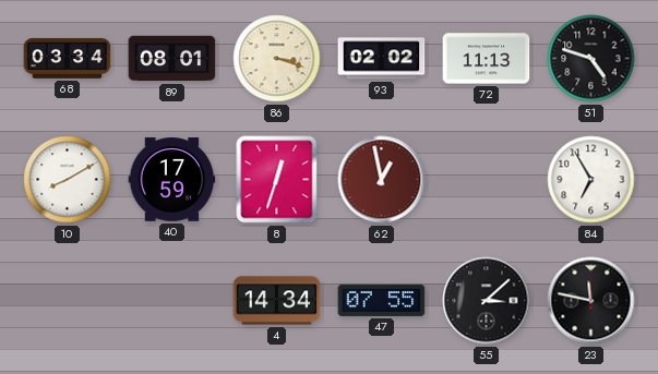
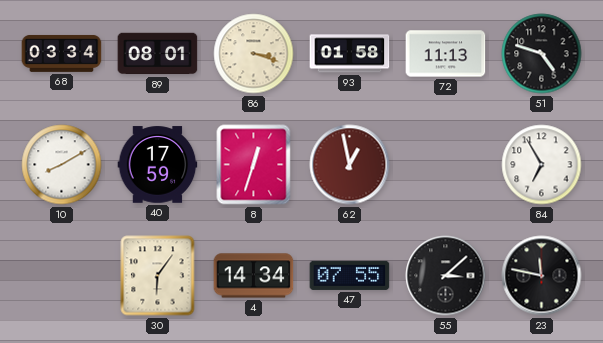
93: 02:02 -> 01:58
30: none -> 6:06
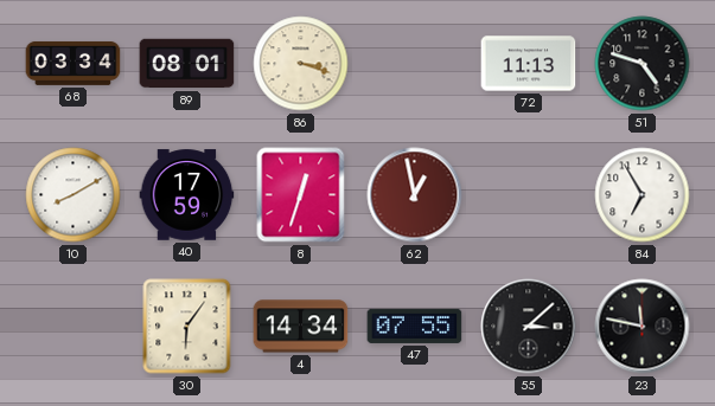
93: 01:58 -> none
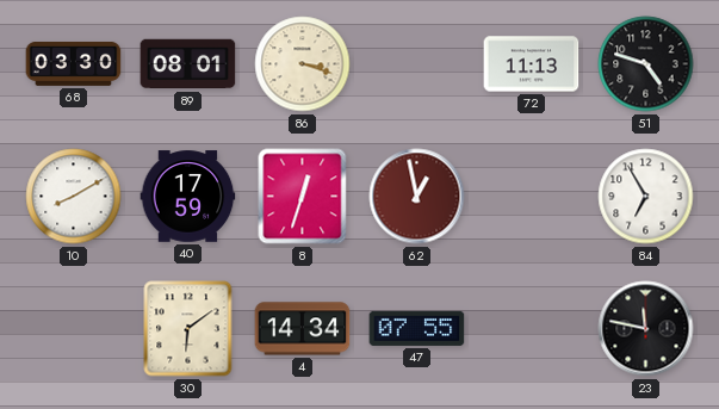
68: 03:34 -> 03:30
30: 6:06 -> 6:09
55: 3:08 -> none
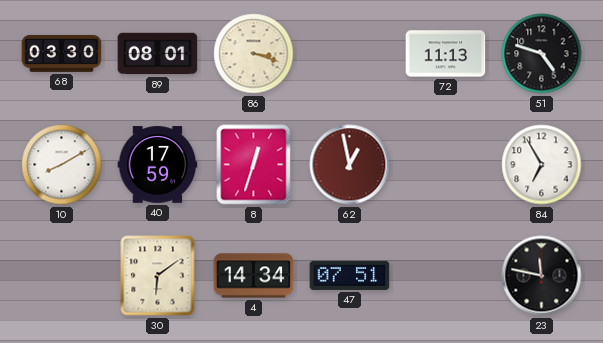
47: 07:55 -> 07:51
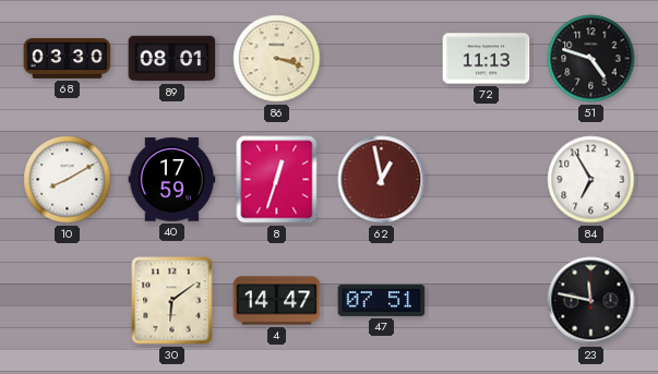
4: 14:34 -> 14:47
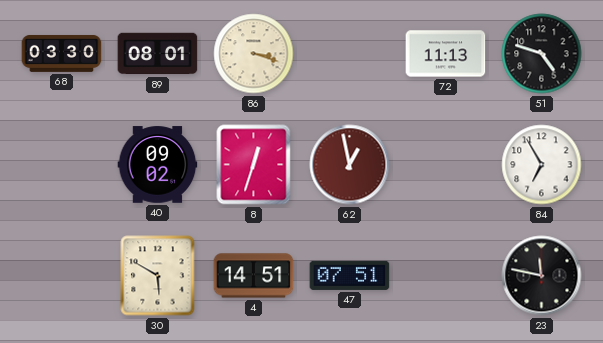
10: 8:10 -> none
40: 17:59 -> 09:02
30: 6:09 -> 5:50
4: 14:47 -> 14:51
